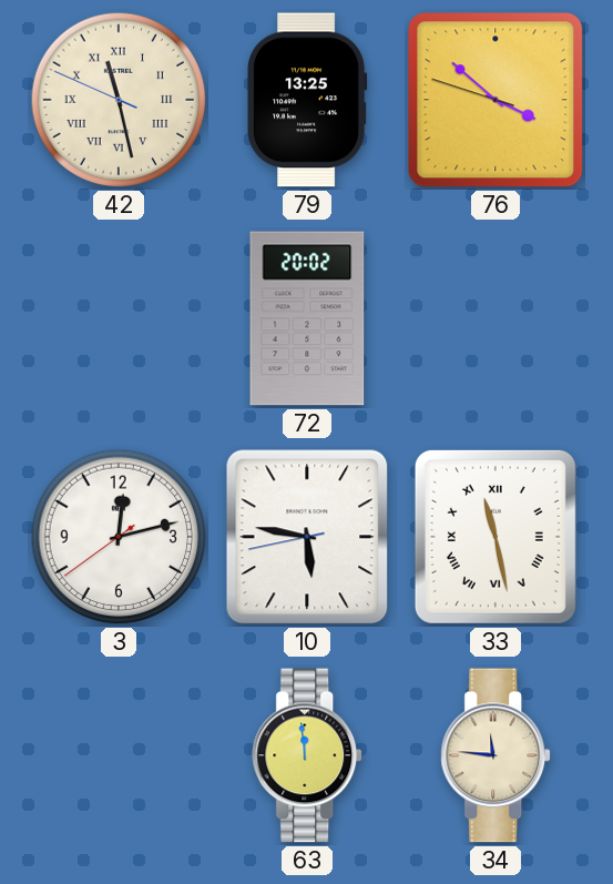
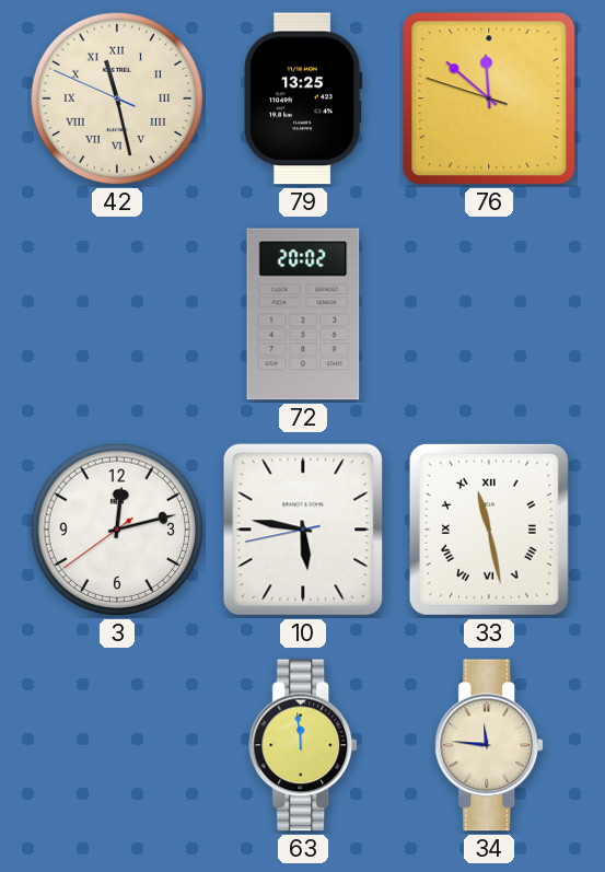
76: 3:51 -> 11:51
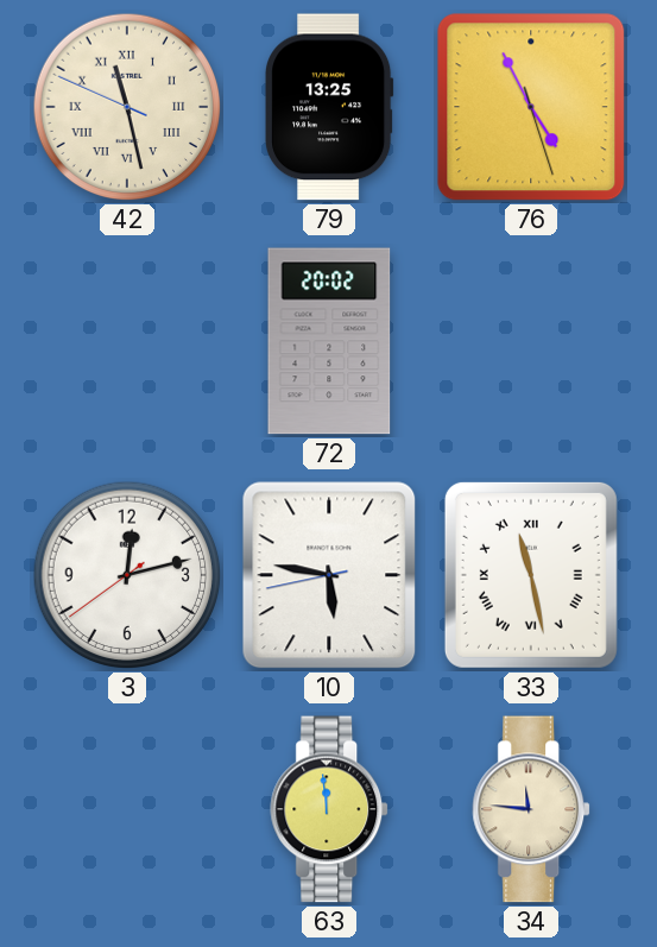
76: 11:51 -> 4:55
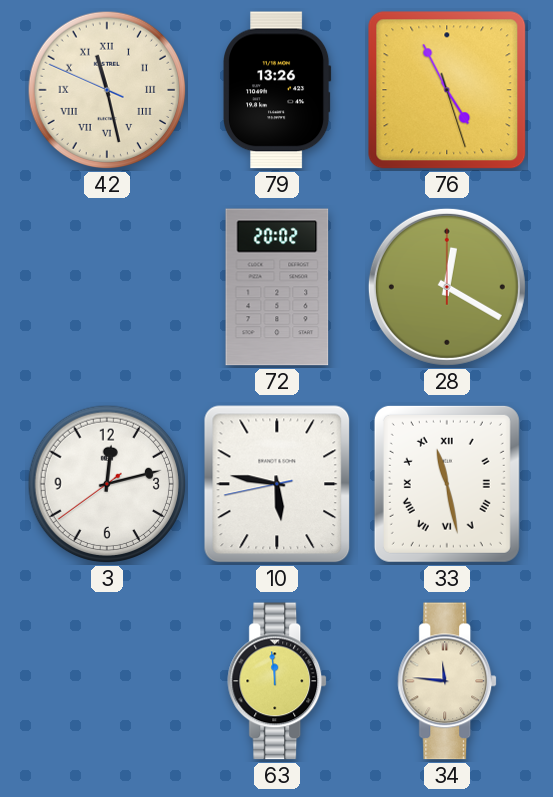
79: 13:25 -> 13:26
28: none -> 12:20
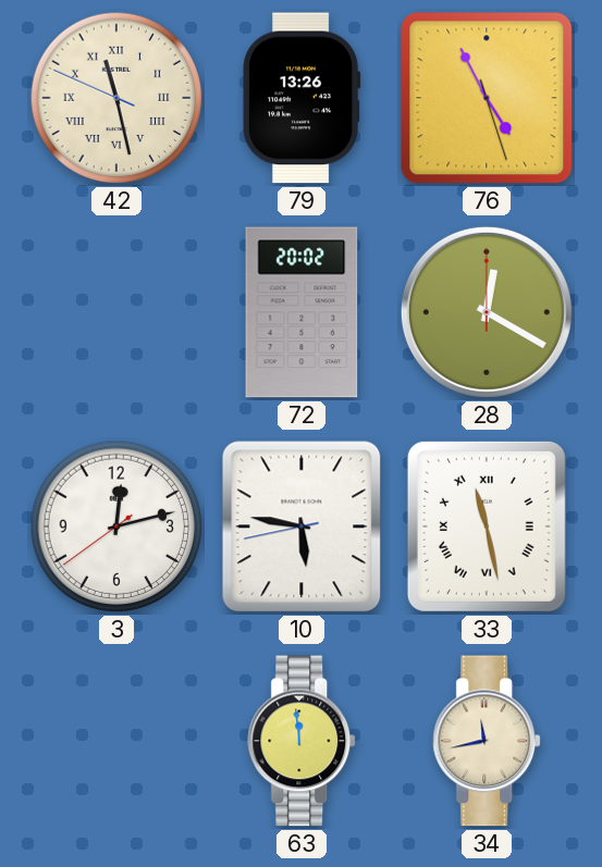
34: 11:46 -> 11:43
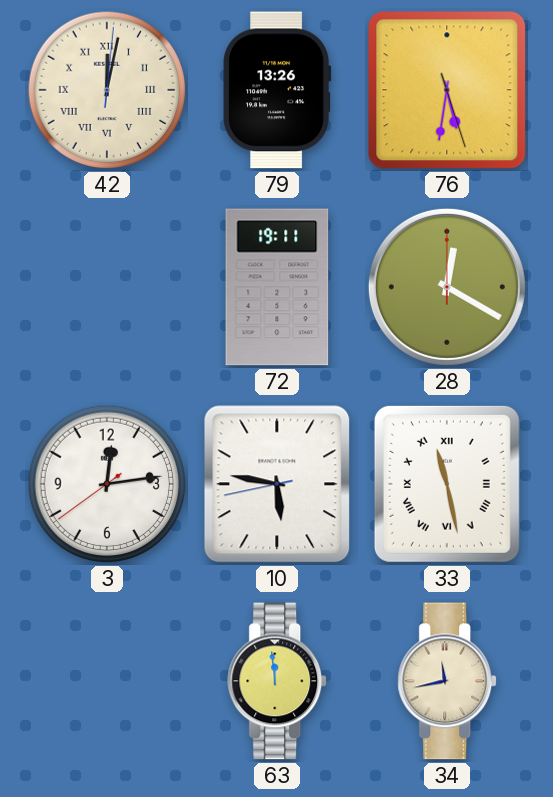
42: 11:27 -> 12:02
76: 4:55 -> 5:31
72: 20:02 -> 19:11
3: 12:12 -> 12:13
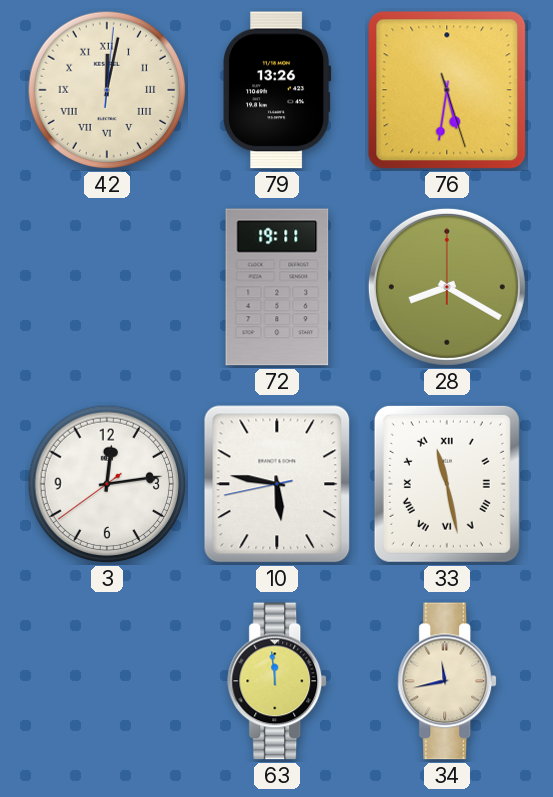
28: 12:20 -> 8:20
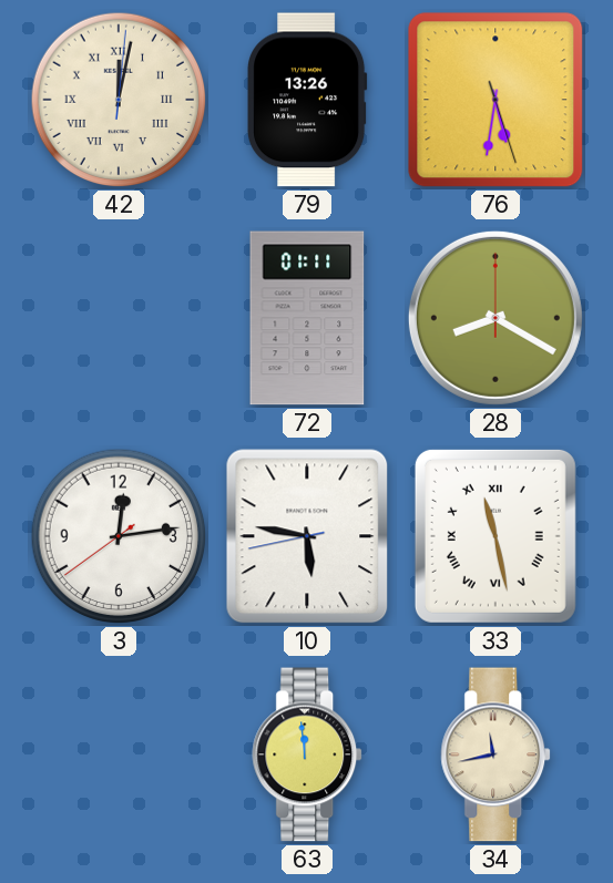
72: 19:11 -> 01:11
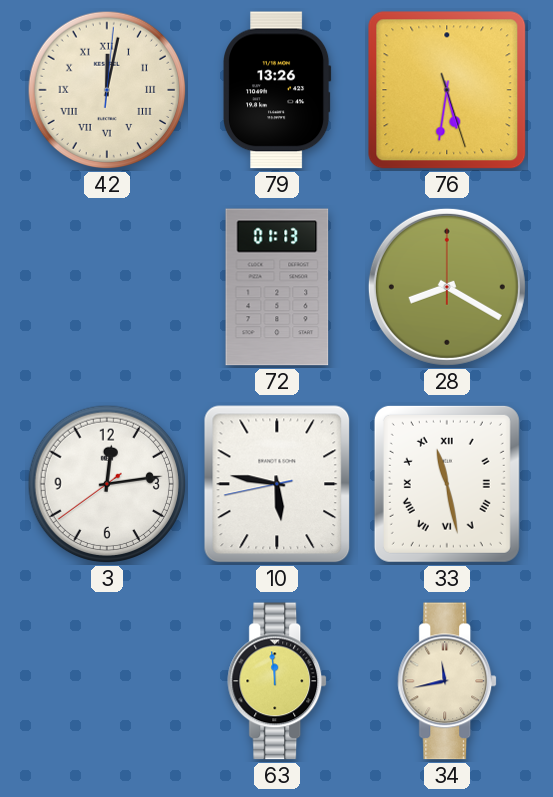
72: 01:11 -> 01:13
